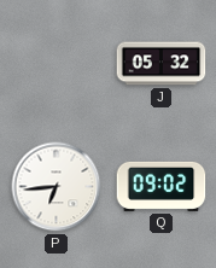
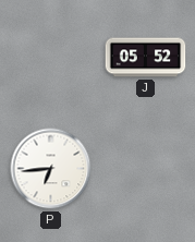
J: 05:32 -> 05:52
Q: 09:02 -> none
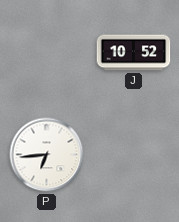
J: 05:52 -> 10:52
